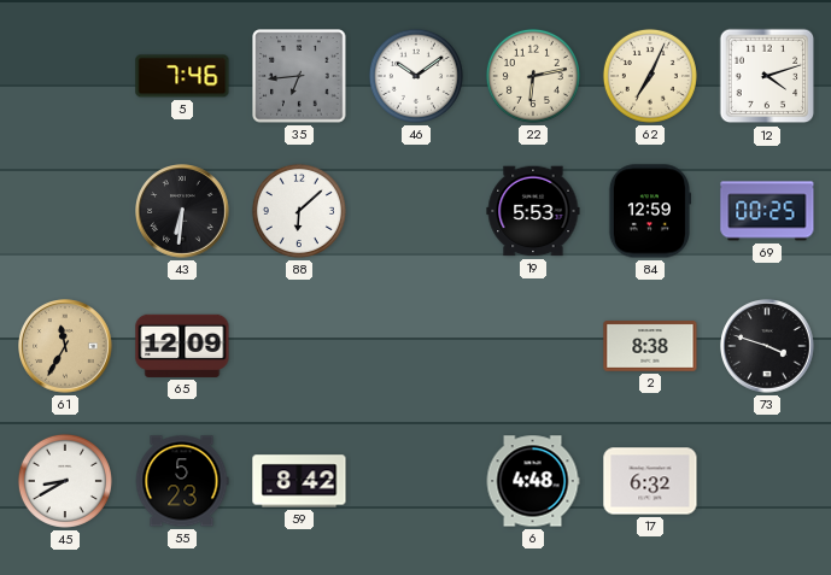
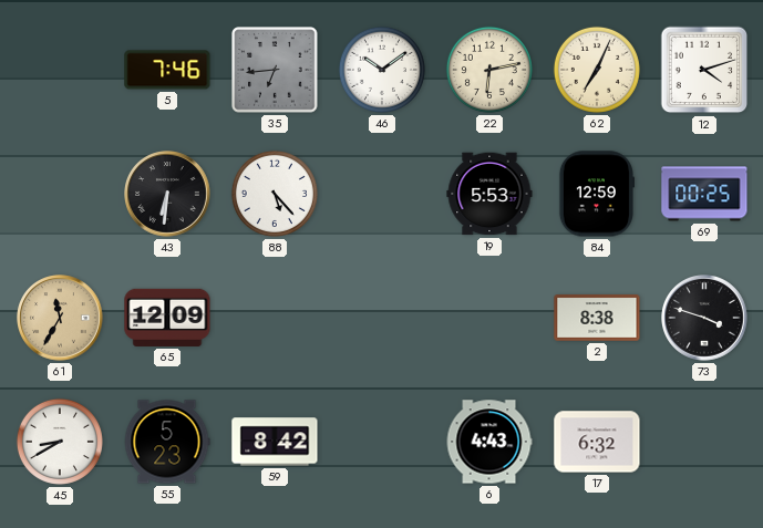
88: 6:08 -> 5:23
6: 4:48 -> 4:43
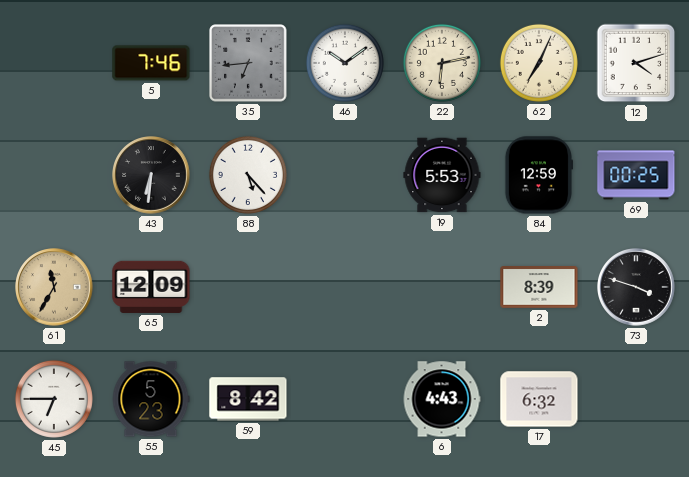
2: 8:38 -> 8:39
45: 8:40 -> 6:45
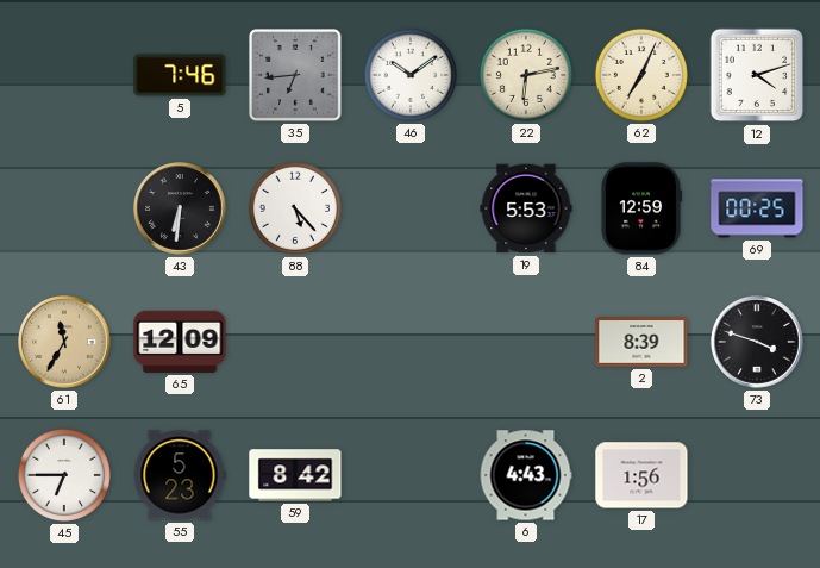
17: 6:32 -> 1:56
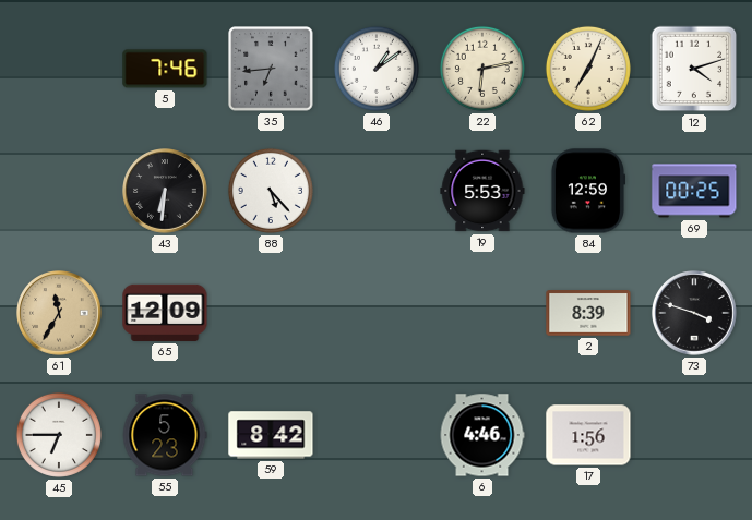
46: 10:09 -> 1:09
6: 4:43 -> 4:46
